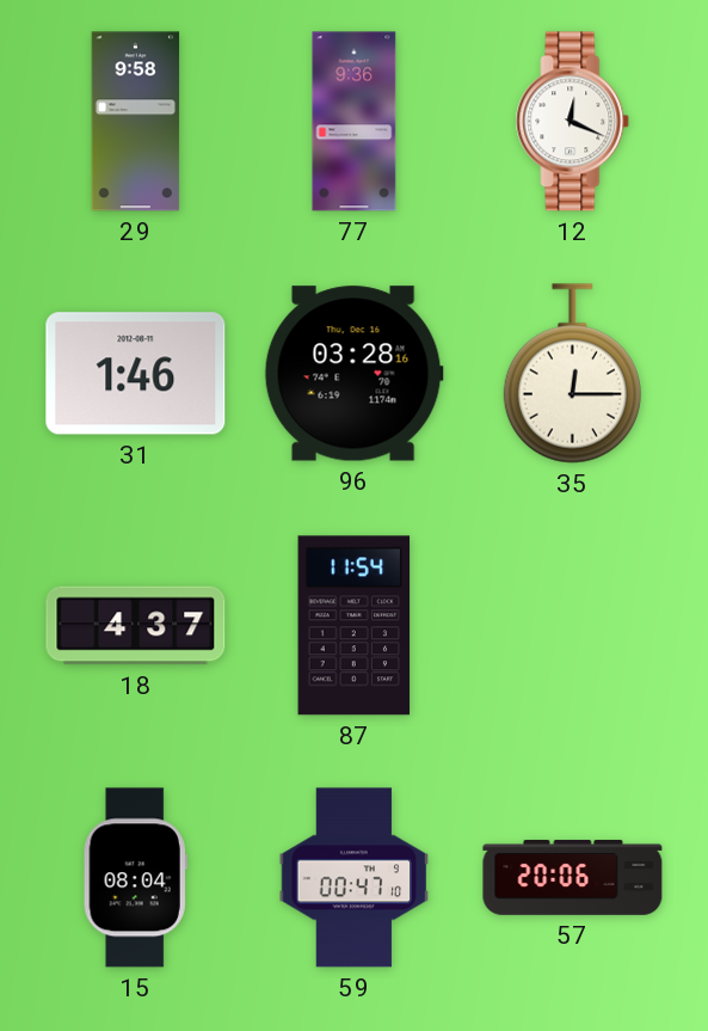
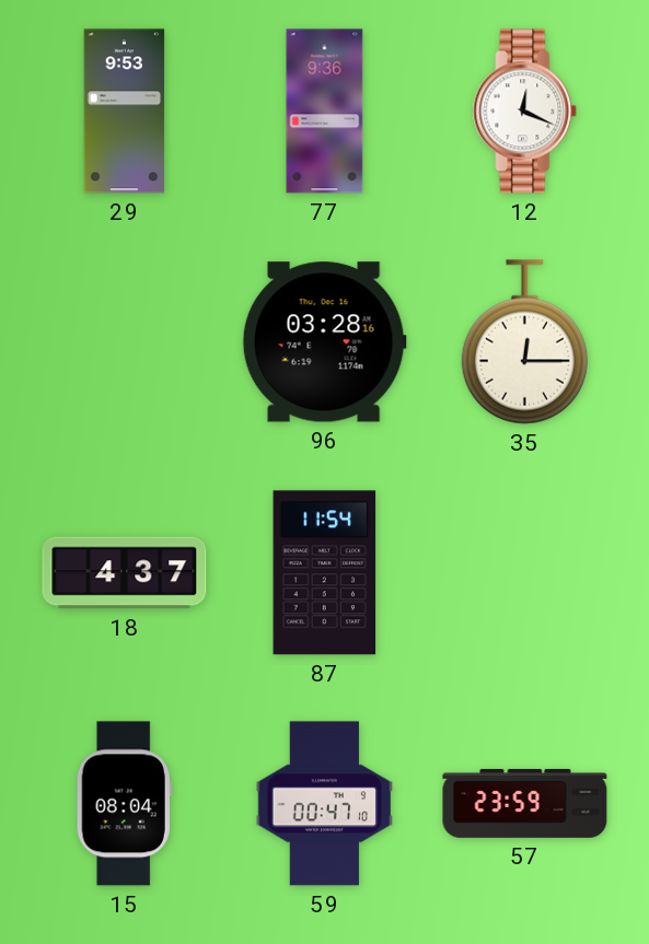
29: 9:58 -> 9:53
31: 1:46 -> none
57: 20:06 -> 23:59
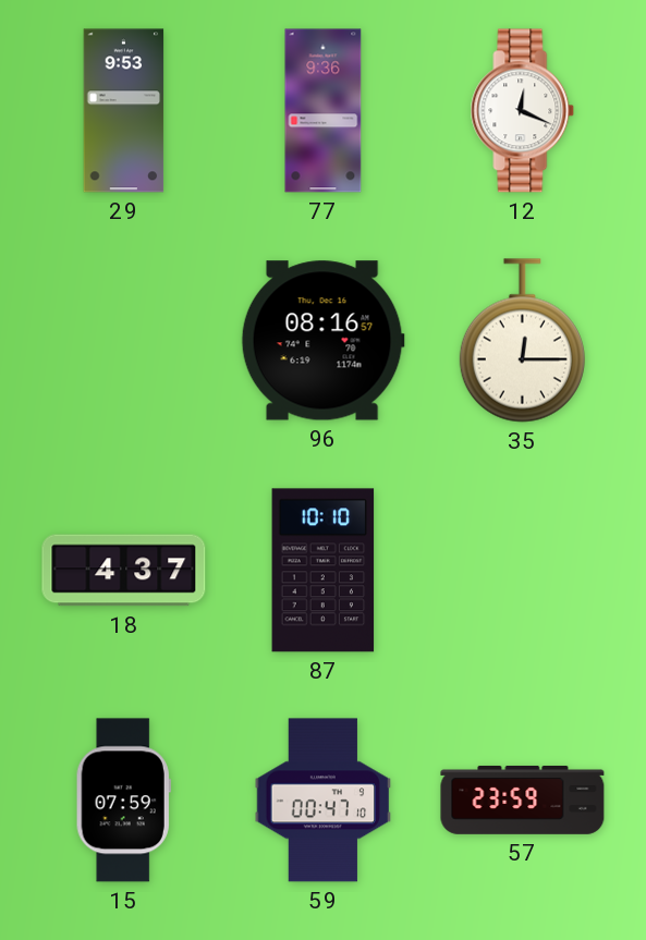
96: 03:28 -> 08:16
87: 11:54 -> 10:10
15: 08:04 -> 07:59
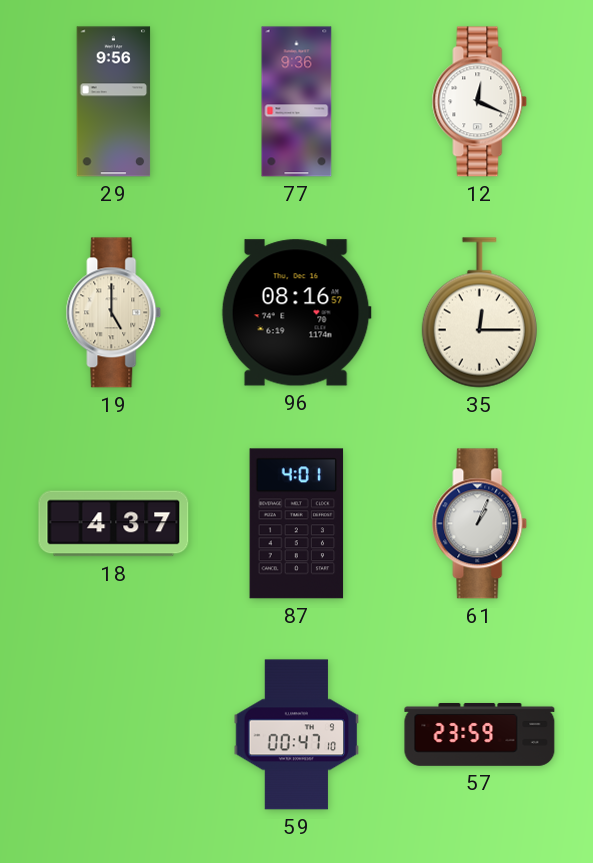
29: 9:53 -> 9:56
19: none -> 5:00
87: 10:10 -> 4:01
61: none -> 1:04
15: 07:59 -> none
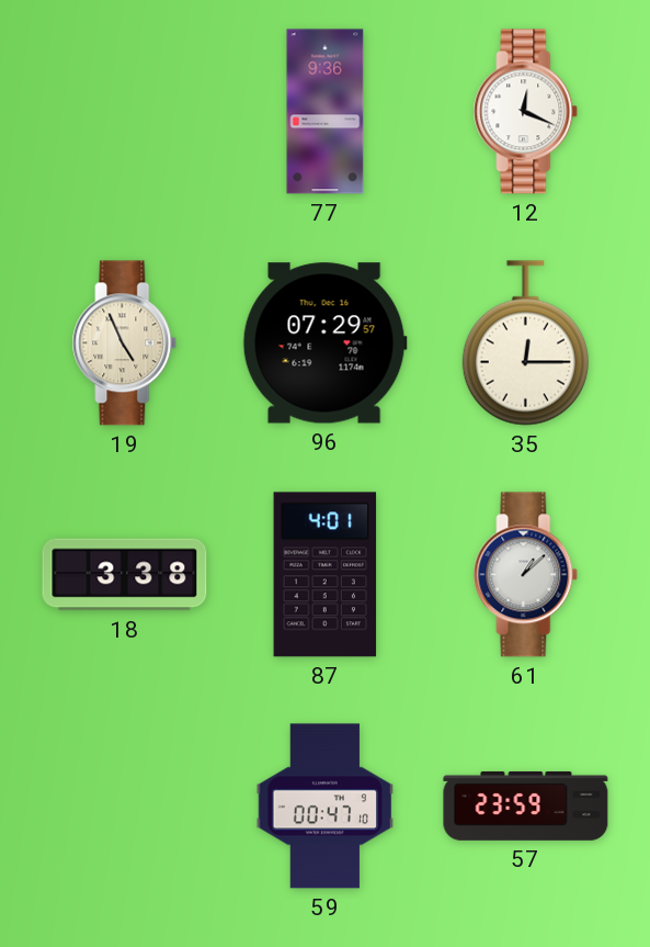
29: 9:56 -> none
19: 5:00 -> 4:56
96: 08:16 -> 07:29
18: 4:37 -> 3:38
61: 1:04 -> 1:08
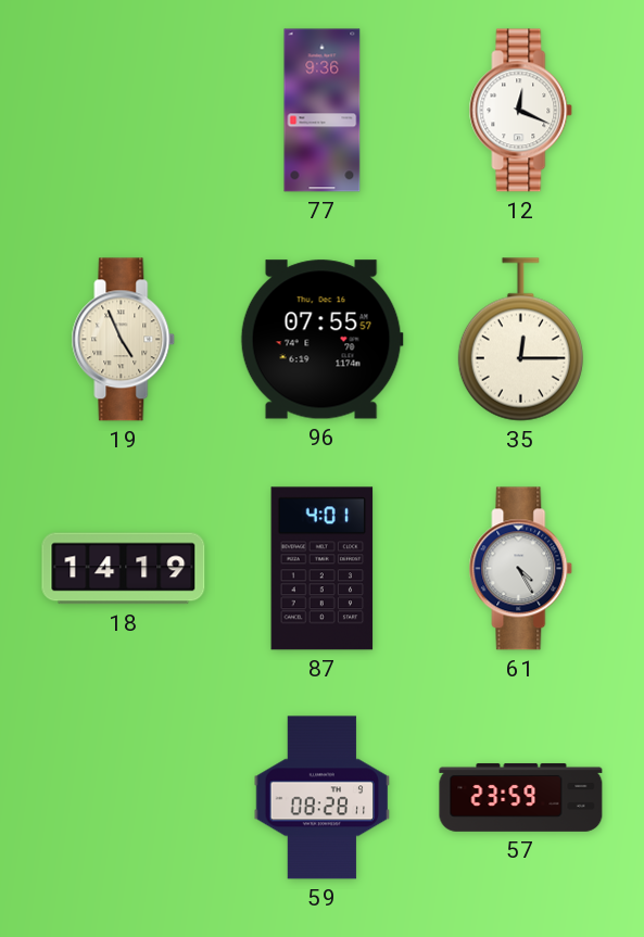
96: 07:29 -> 07:55
18: 3:38 -> 14:19
61: 1:08 -> 4:25
59: 00:47 -> 08:28
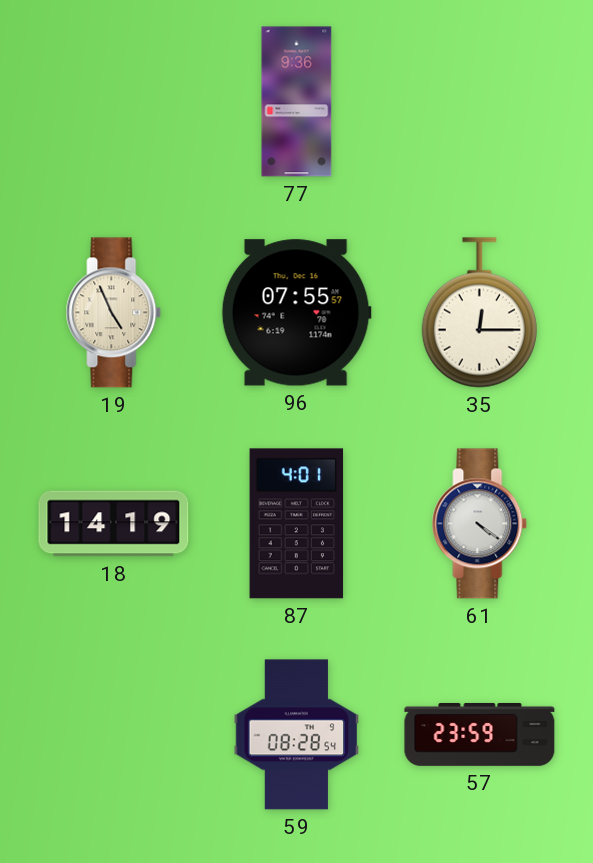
12: 12:19 -> none
61: 4:25 -> 4:21
59: 08:28:11 -> 08:28:54
